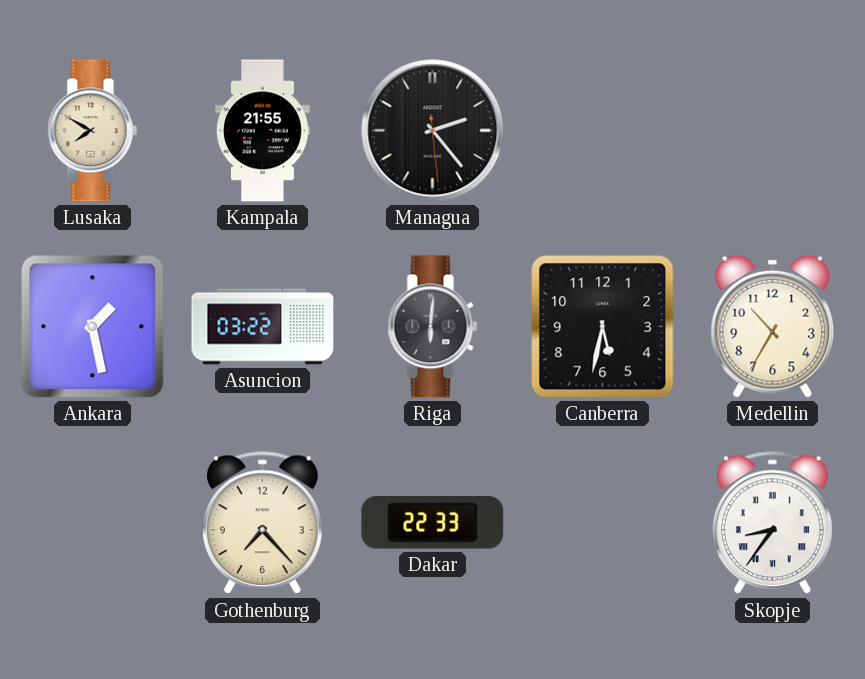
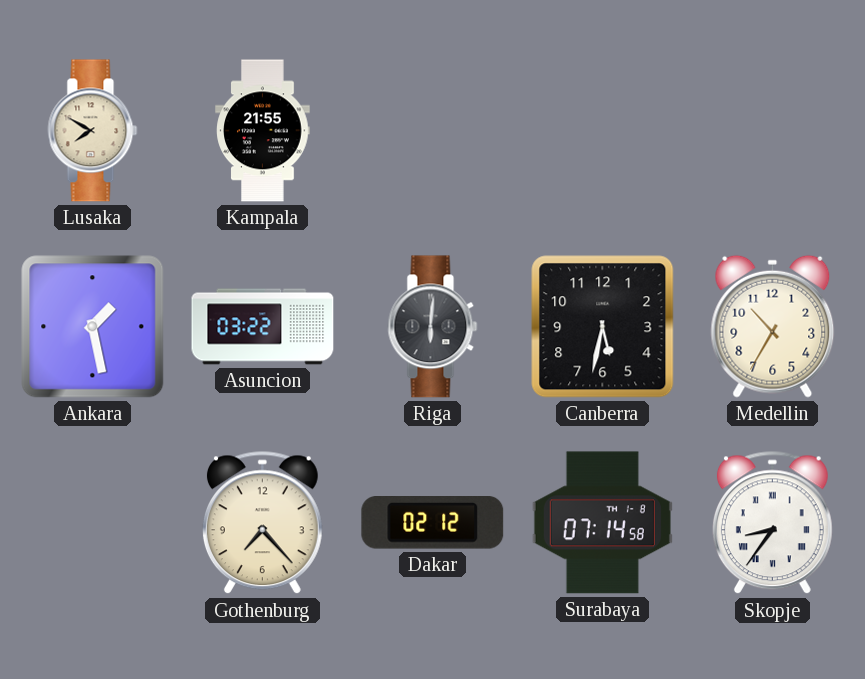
Managua: 2:23 -> none
Dakar: 22:33 -> 02:12
Surabaya: none -> 07:14
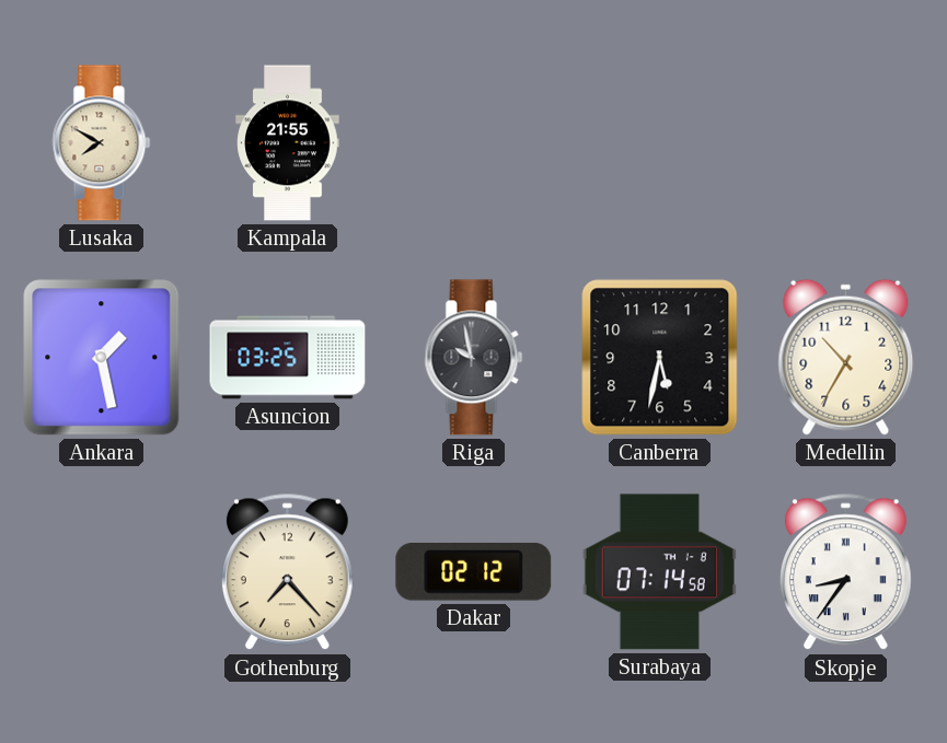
Asuncion: 03:22 -> 03:25
Riga: 6:01 -> 9:58
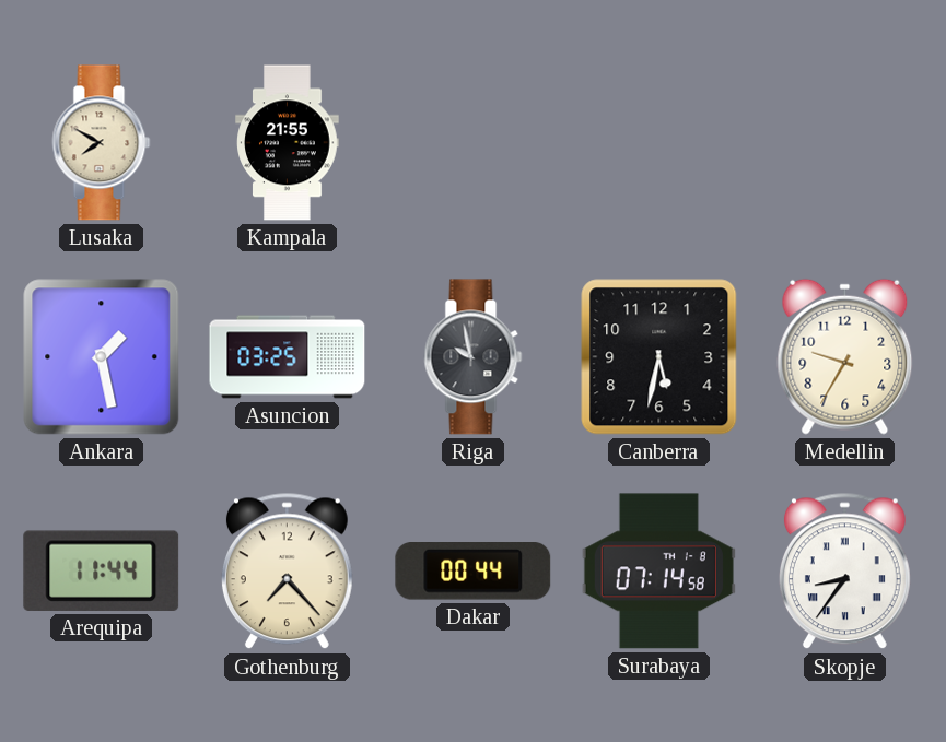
Medellin: 10:35 -> 9:35
Arequipa: none -> 11:44
Dakar: 02:12 -> 00:44
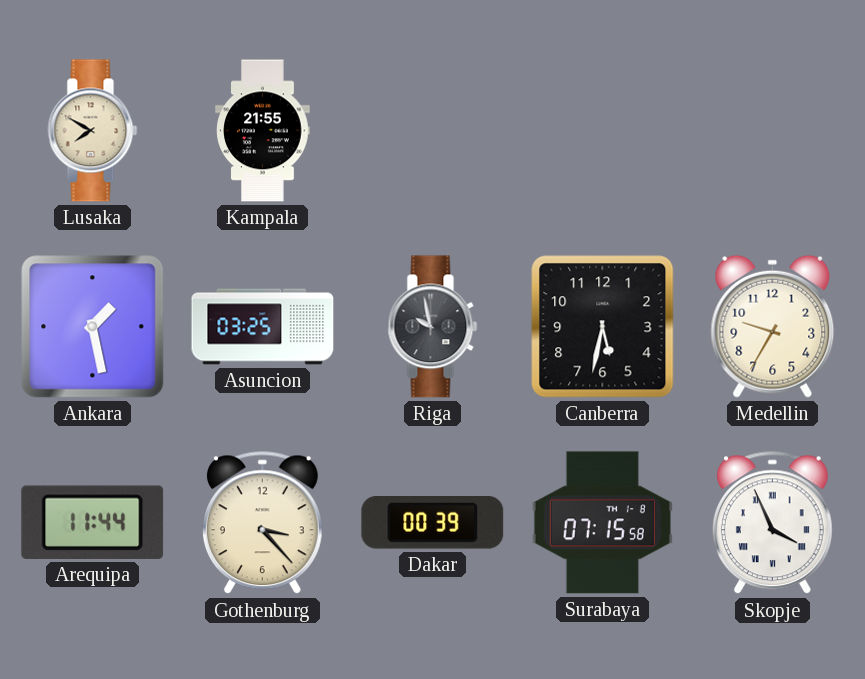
Gothenburg: 7:23 -> 3:23
Dakar: 00:44 -> 00:39
Surabaya: 07:14 -> 07:15
Skopje: 8:36 -> 3:56
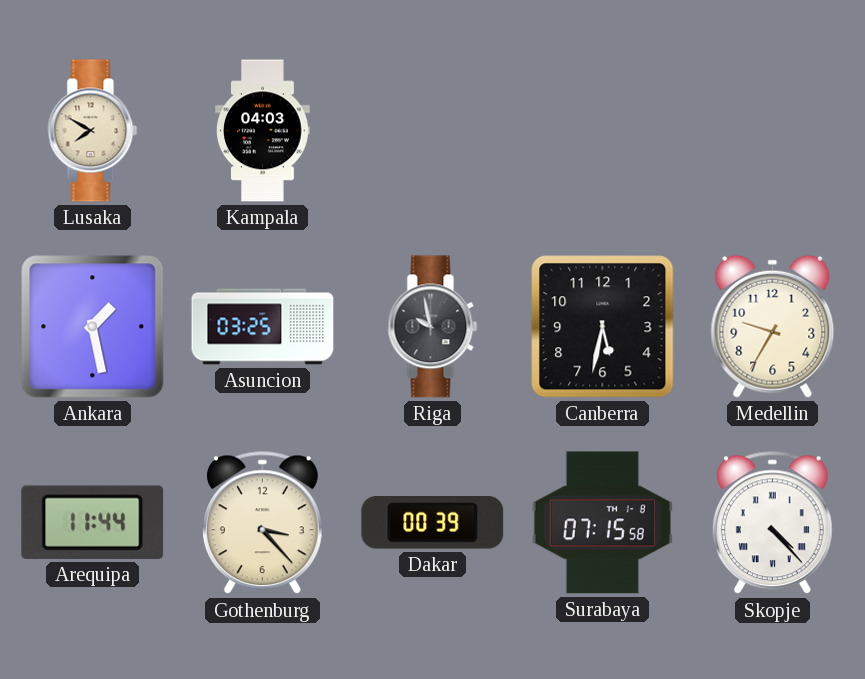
Kampala: 21:55 -> 04:03
Skopje: 3:56 -> 4:23
